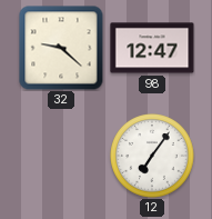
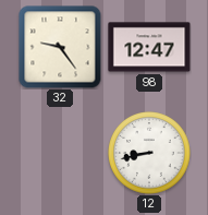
32: 9:22 -> 9:24
12: 7:06 -> 8:43
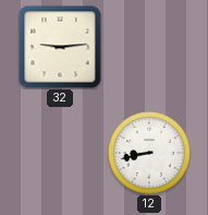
32: 9:24 -> 9:14
98: 12:47 -> none
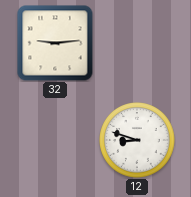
12: 8:43 -> 8:48
